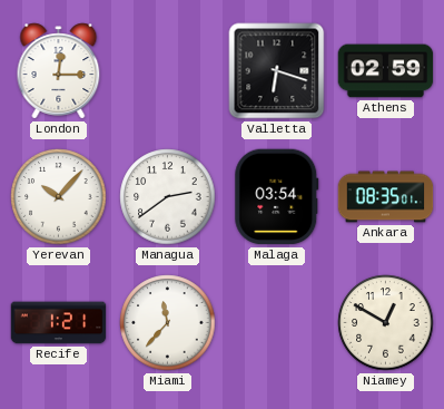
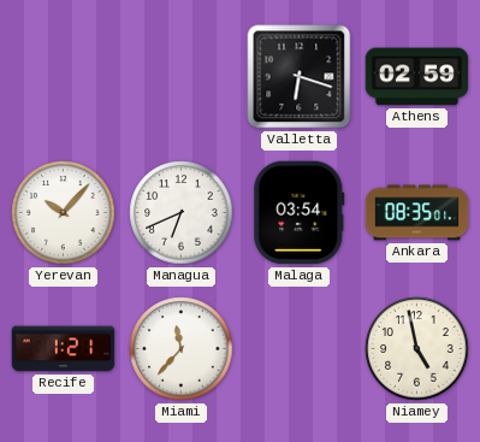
London: 12:15 -> none
Managua: 2:39 -> 6:41
Niamey: 12:50 -> 4:58
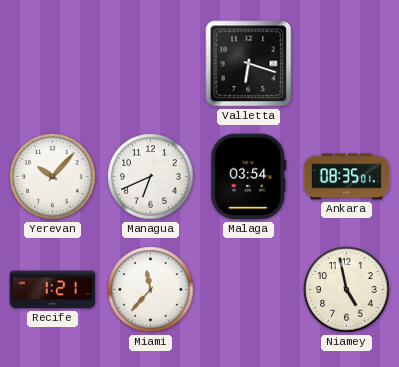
Athens: 02:59 -> none
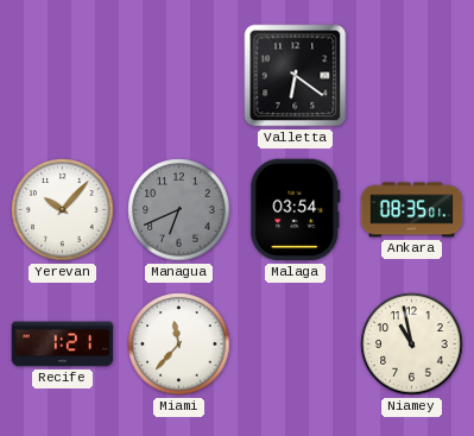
Valletta: 6:18 -> 6:21
Managua dial: white -> grey
Niamey: 4:58 -> 10:58
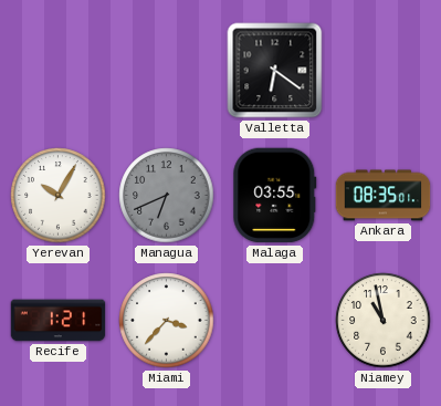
Yerevan: 10:07 -> 10:05
Malaga: 03:54 -> 03:55
Miami: 11:37 -> 3:37
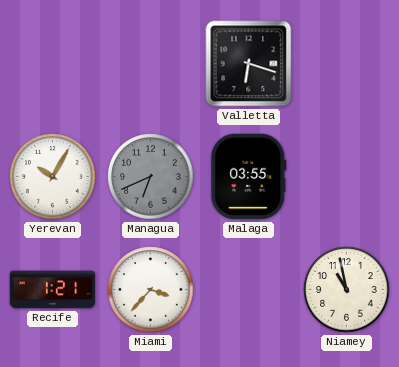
Valletta: 6:21 -> 6:18
Ankara: 08:35 -> none
